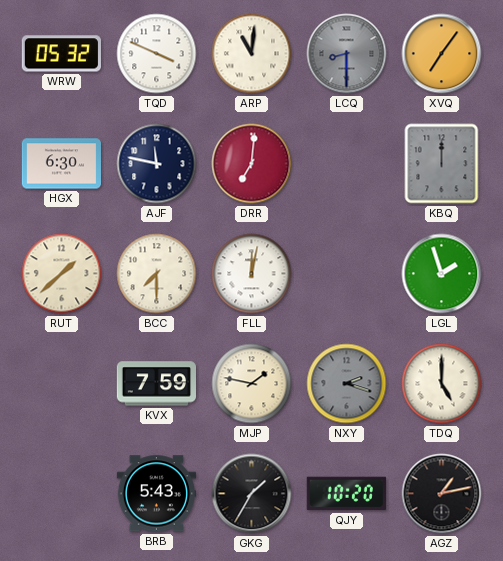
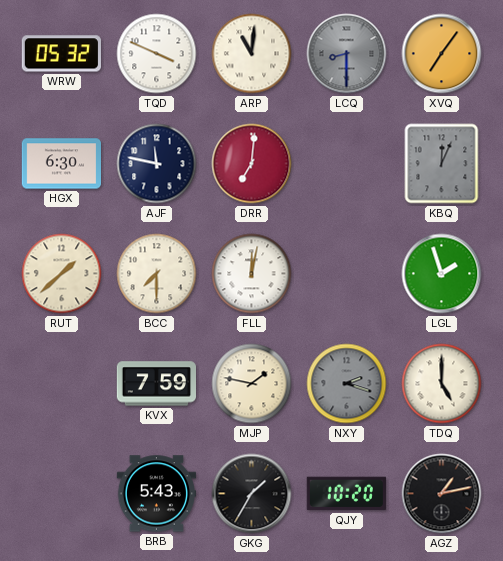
KBQ: 12:00 -> 12:04
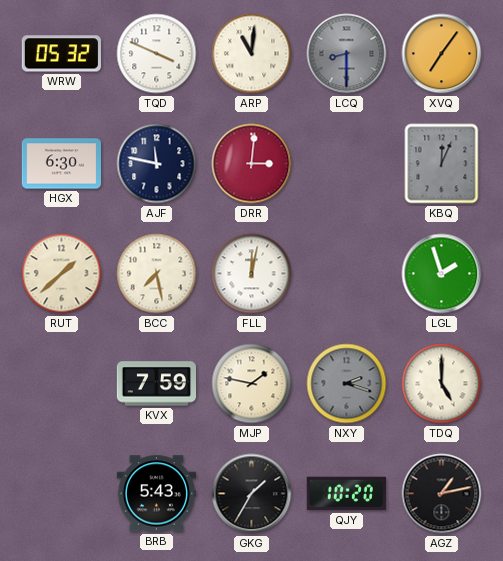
DRR: 7:01 -> 3:01
BCC: 7:30 -> 7:28
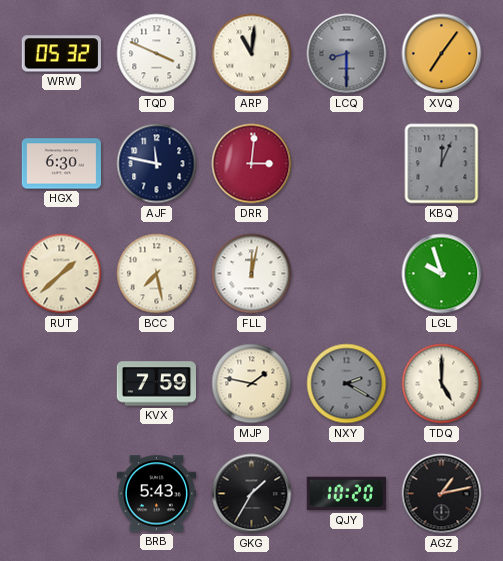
LGL: 1:57 -> 9:57
NXY: 2:18 -> 2:20
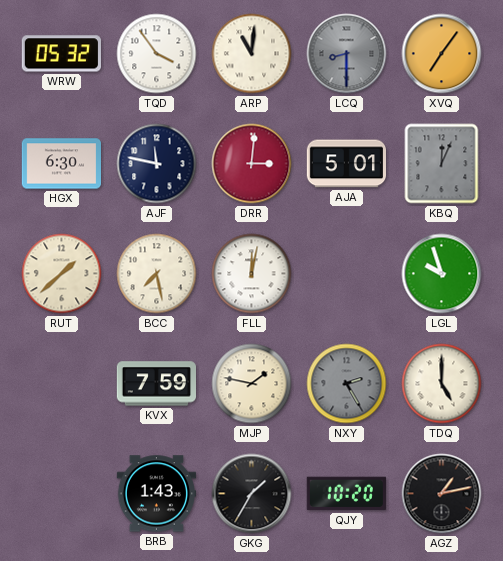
TQD: 3:49 -> 3:54
AJA: none -> 5:01
NXY: 2:20 -> 2:25
BRB: 5:43 -> 1:43
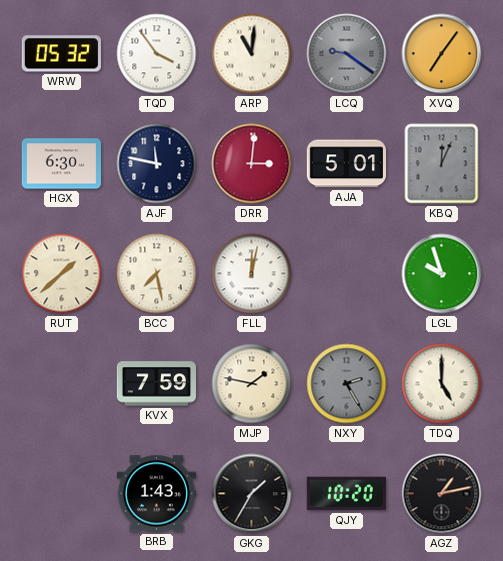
LCQ: 8:30 -> 9:21
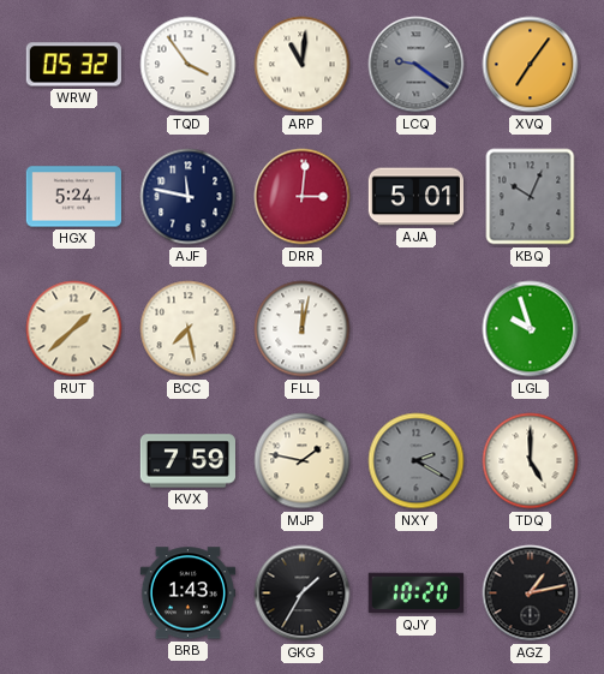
HGX: 6:30 -> 5:24
KBQ: 12:04 -> 10:04
NXY: 2:25 -> 2:20
